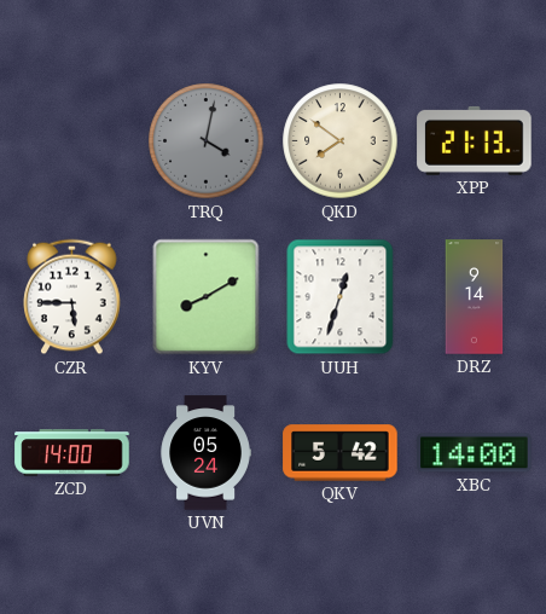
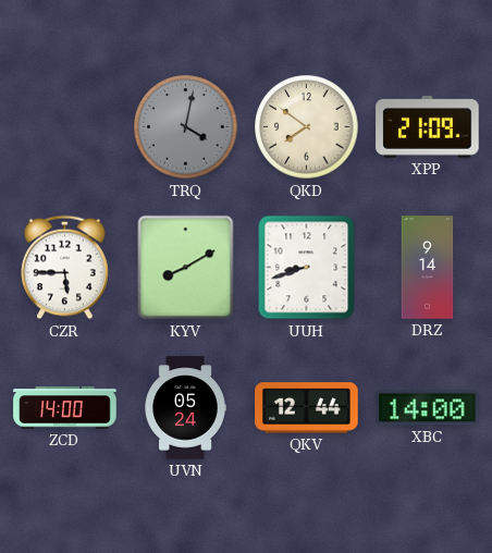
XPP: 21:13 -> 21:09
UUH: 12:33 -> 8:42
QKV: 5:42 -> 12:44
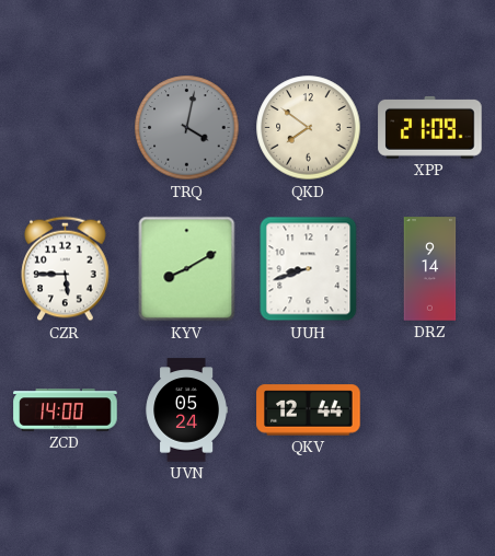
XBC: 14:00 -> none
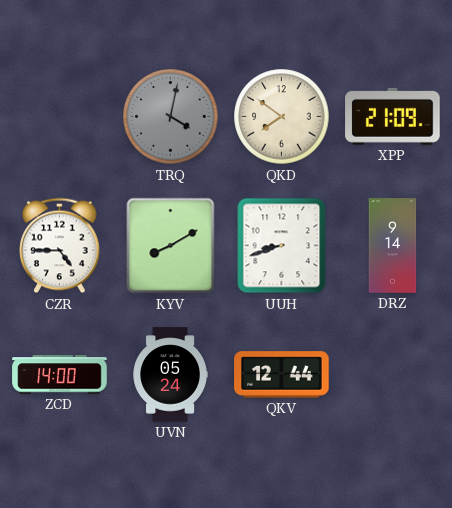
CZR: 5:45 -> 4:45
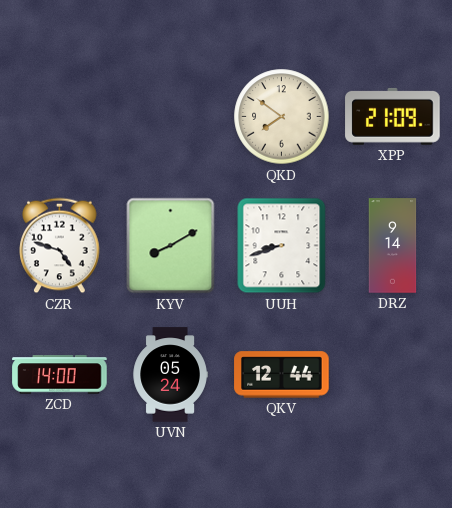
TRQ: 4:02 -> none
CZR: 4:45 -> 4:48
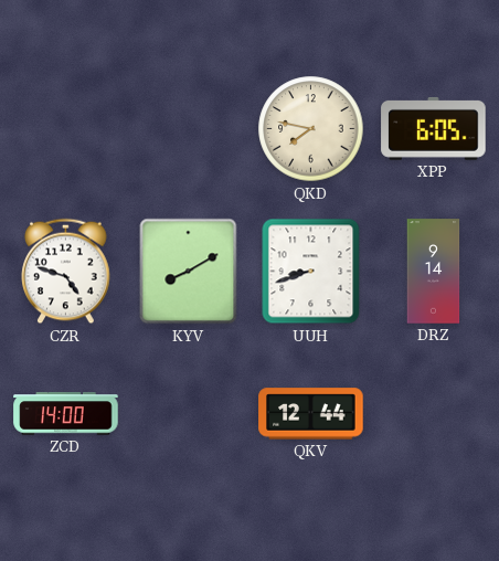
QKD: 7:51 -> 7:47
XPP: 21:09 -> 6:05
UVN: 05:24 -> none
